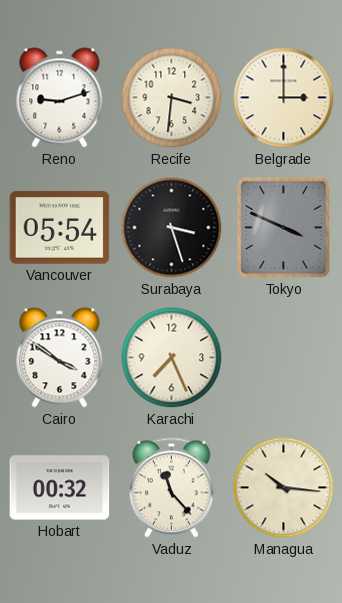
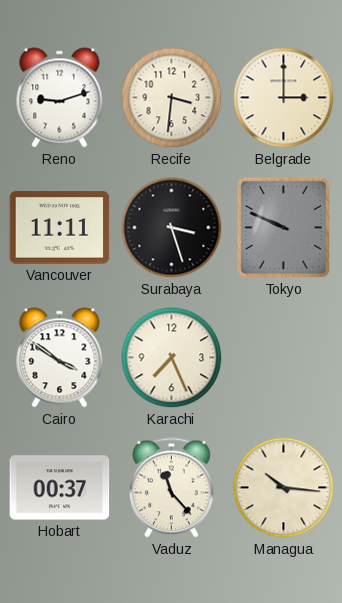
Vancouver: 05:54 -> 11:11
Tokyo: 3:49 -> 9:49
Hobart: 00:32 -> 00:37
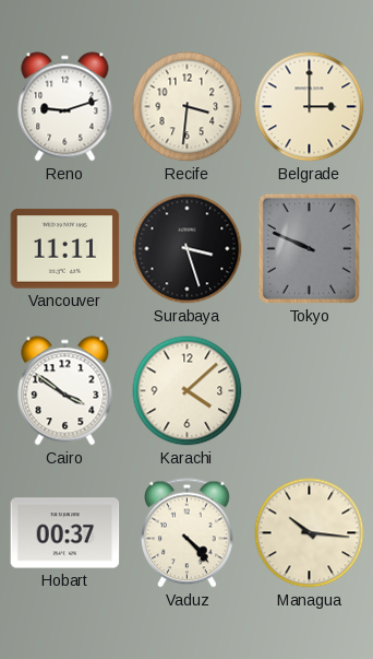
Karachi: 7:26 -> 4:08
Vaduz: 11:23 -> 4:23
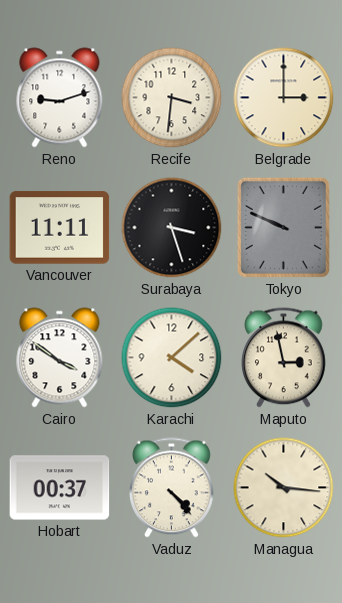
Maputo: none -> 2:58
